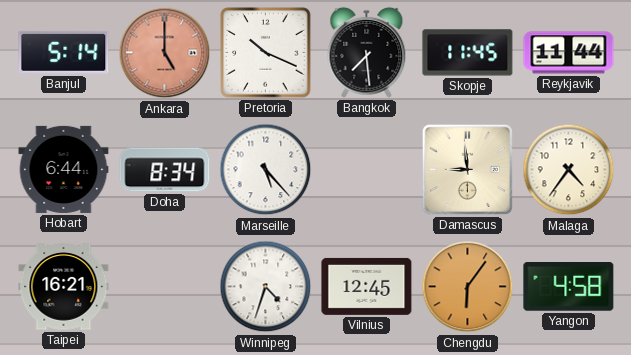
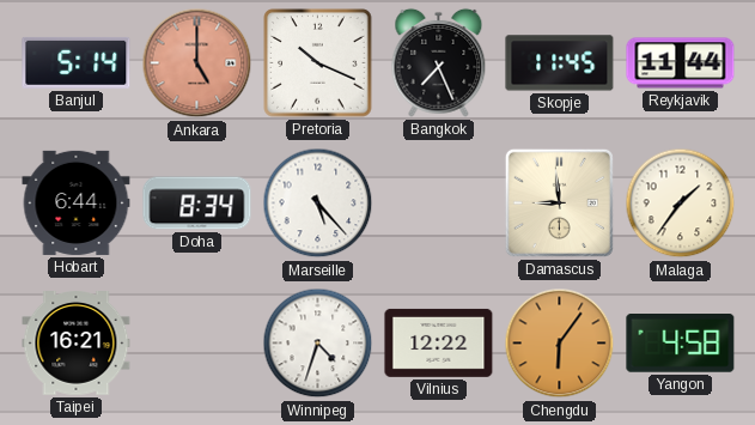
Bangkok: 7:29 -> 7:26
Malaga: 4:36 -> 1:36
Vilnius: 12:45 -> 12:22
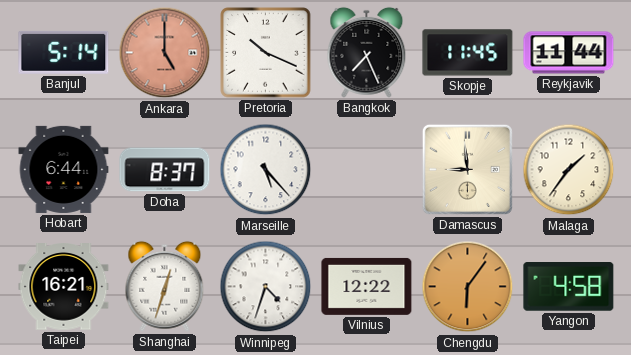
Doha: 8:34 -> 8:37
Shanghai: none -> 12:33
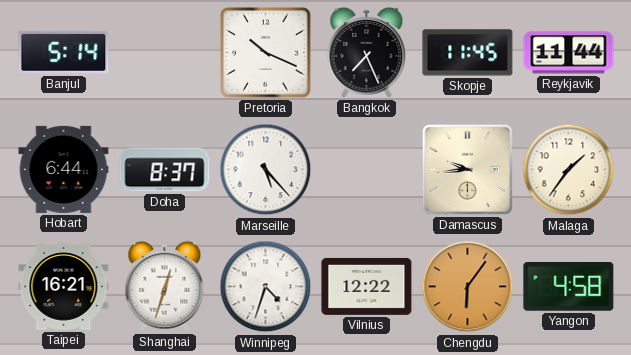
Ankara: 5:00 -> none
Damascus: 8:59 -> 9:44
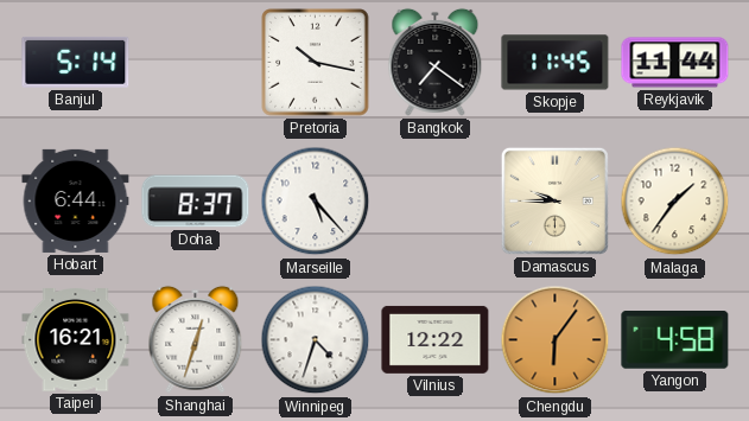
Pretoria: 10:19 -> 10:17
Bangkok: 7:26 -> 7:21
Damascus: 9:44 -> 9:45
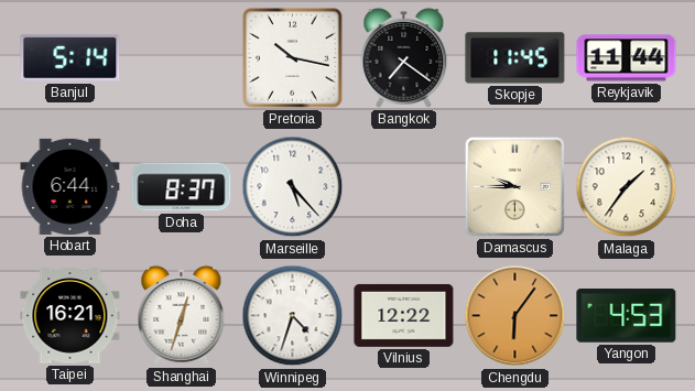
Yangon: 4:58 -> 4:53
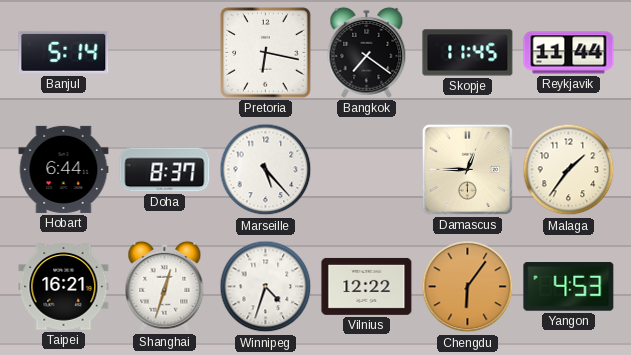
Pretoria: 10:17 -> 6:17
Damascus: 9:45 -> 12:45
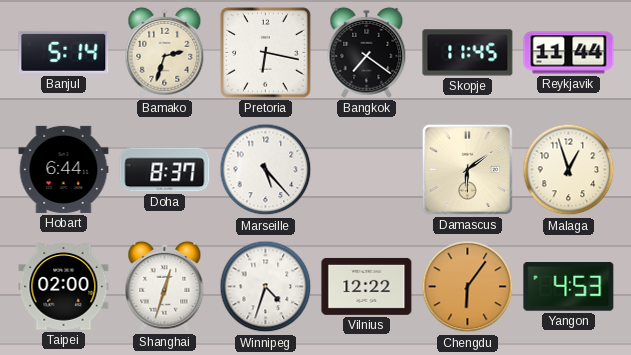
Bamako: none -> 2:33
Damascus: 12:45 -> 6:09
Malaga: 1:36 -> 12:57
Taipei: 16:21 -> 02:00
